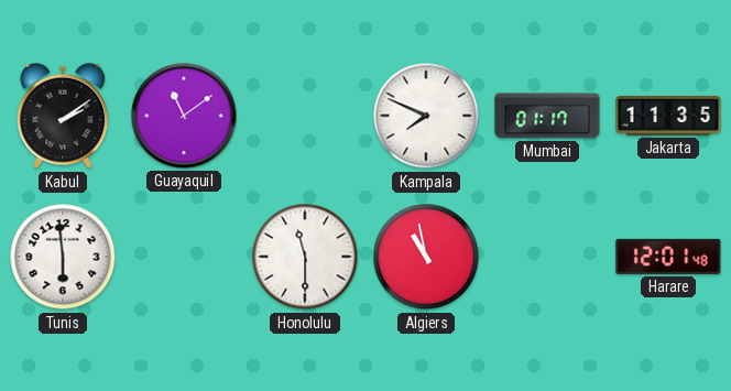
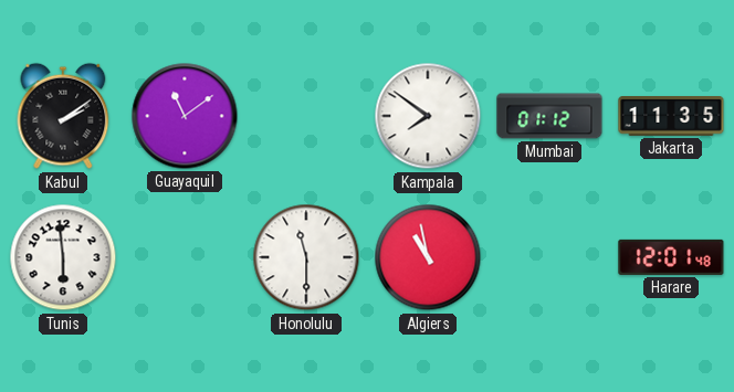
Kampala: 7:49 -> 7:51
Mumbai: 01:17 -> 01:12
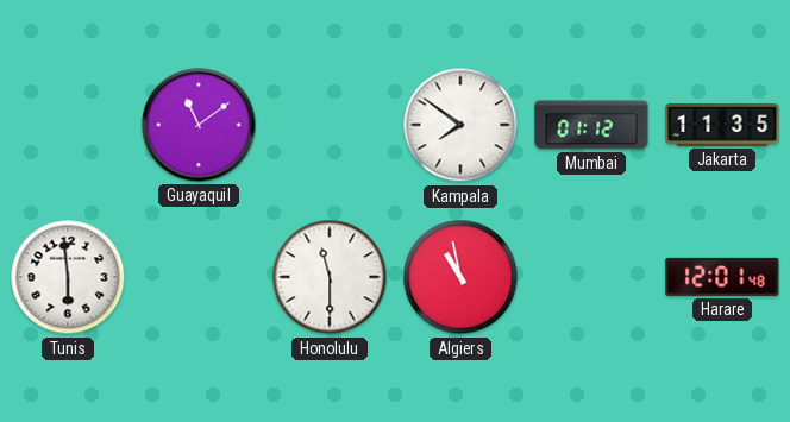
Kabul: 2:09 -> none
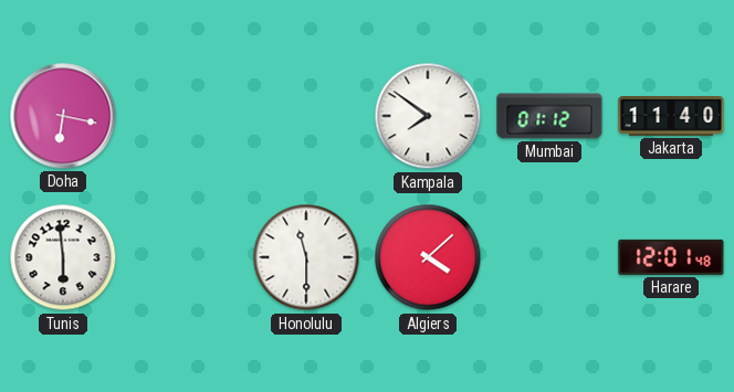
Doha: none -> 6:17
Guayaquil: 11:09 -> none
Jakarta: 11:35 -> 11:40
Algiers: 10:58 -> 4:08
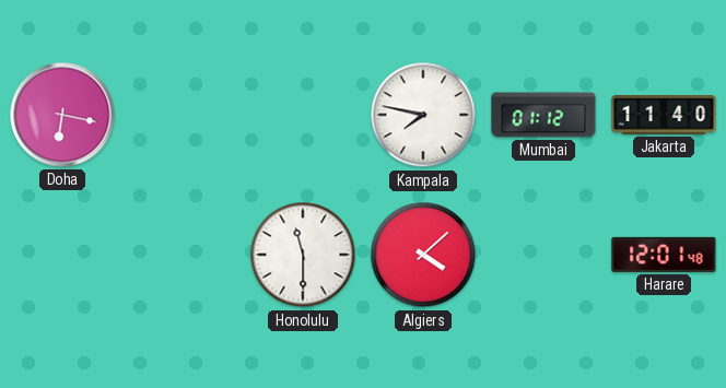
Kampala: 7:51 -> 7:47
Tunis: 5:59 -> none
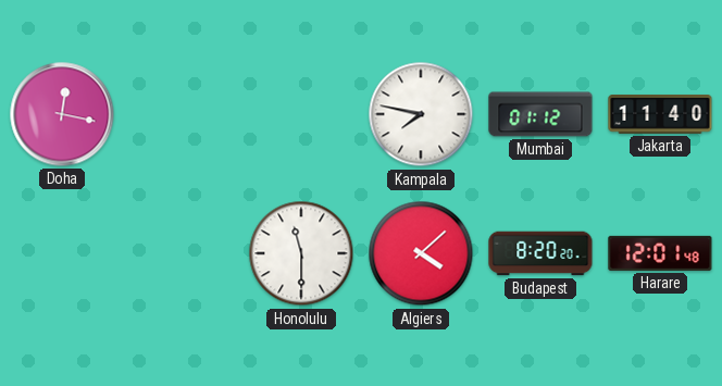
Doha: 6:17 -> 12:17
Budapest: none -> 8:20
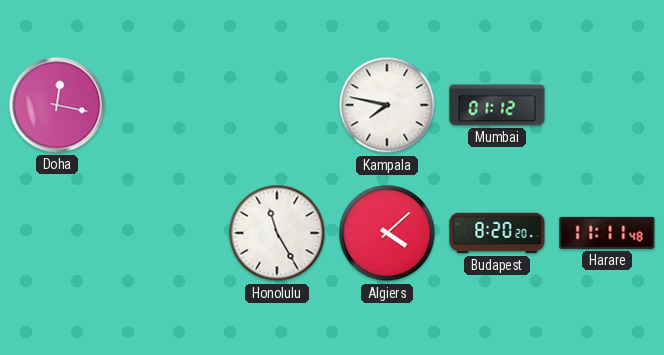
Jakarta: 11:40 -> none
Honolulu: 11:30 -> 11:25
Harare: 12:01 -> 11:11
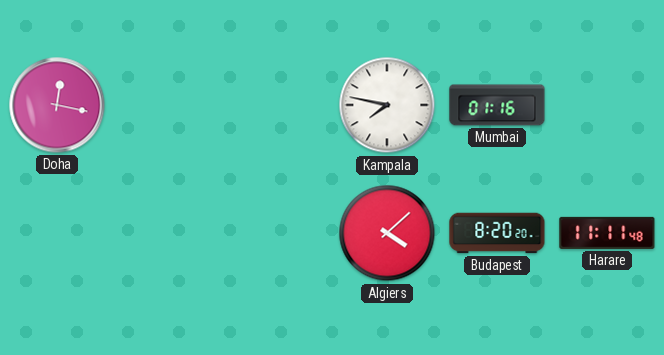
Mumbai: 01:12 -> 01:16
Honolulu: 11:25 -> none
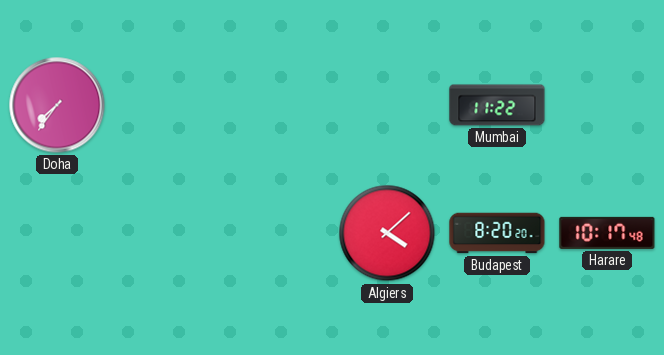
Doha: 12:17 -> 7:36
Kampala: 7:47 -> none
Mumbai: 01:16 -> 11:22
Harare: 11:11 -> 10:17
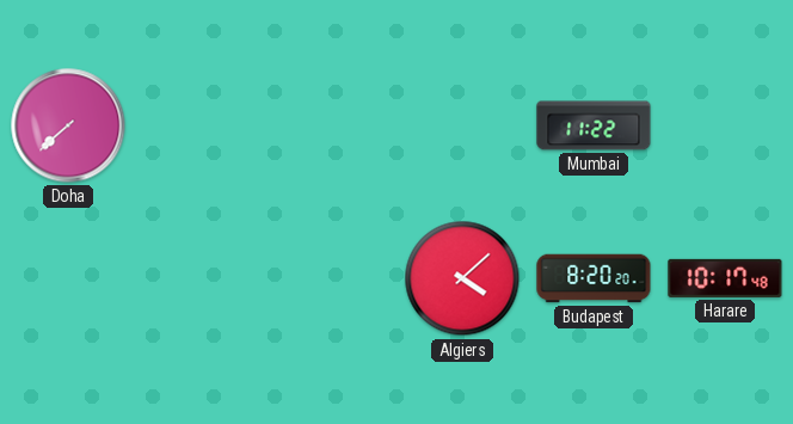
Doha: 7:36 -> 7:38
